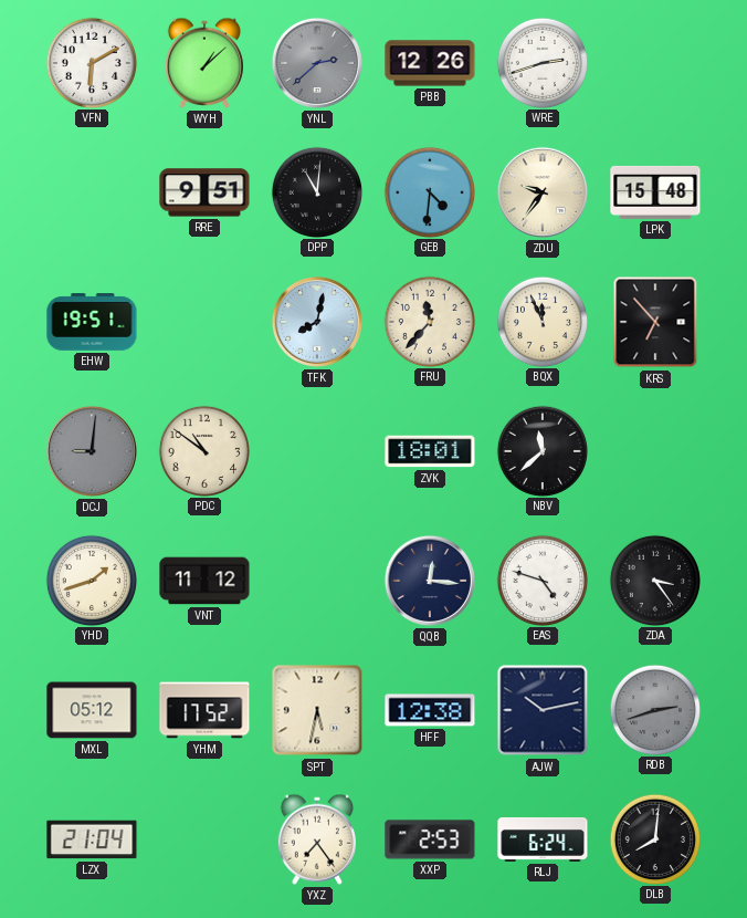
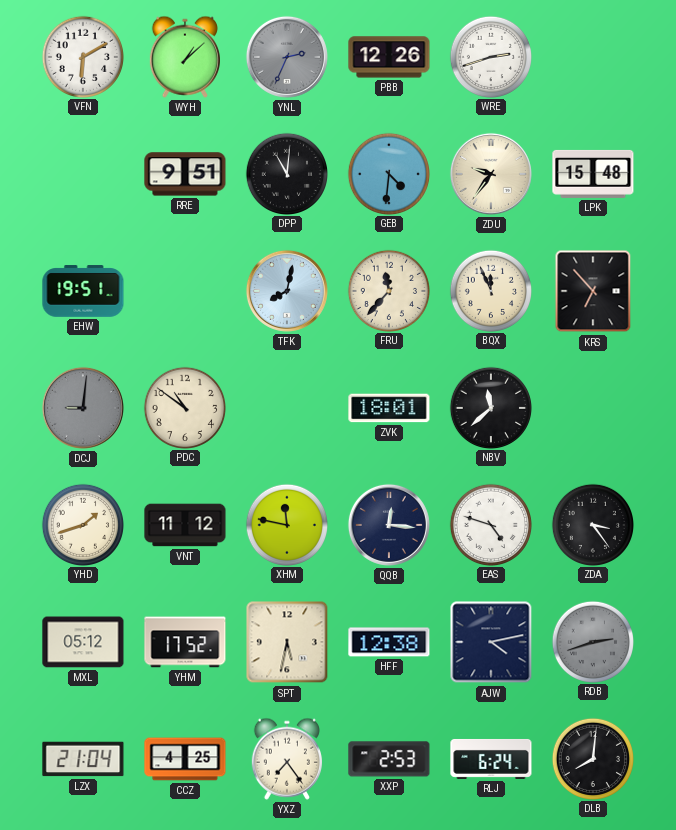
YNL: 2:38 -> 2:34
XHM: none -> 11:47
AJW: 10:13 -> 4:13
CCZ: none -> 4:25
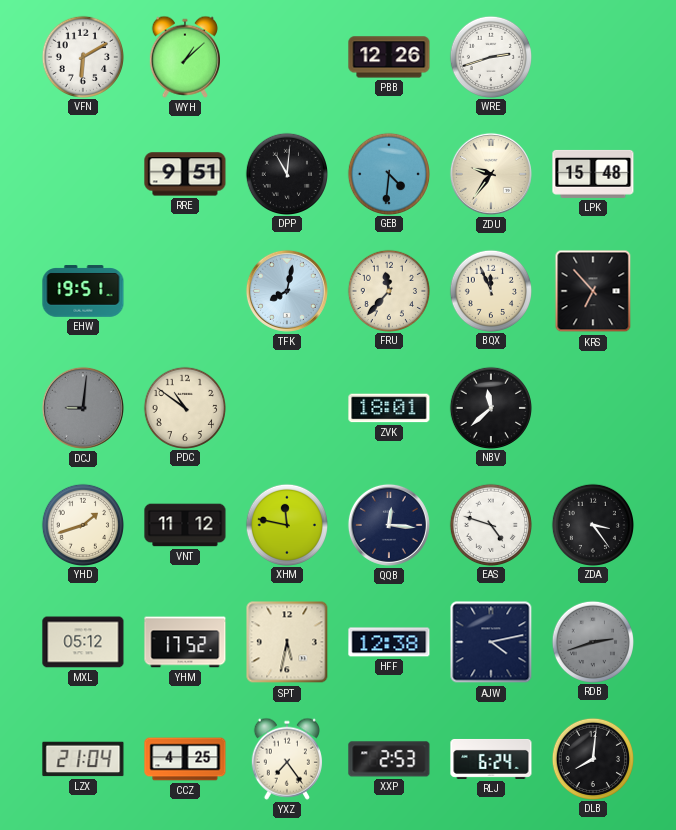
YNL: 2:34 -> none
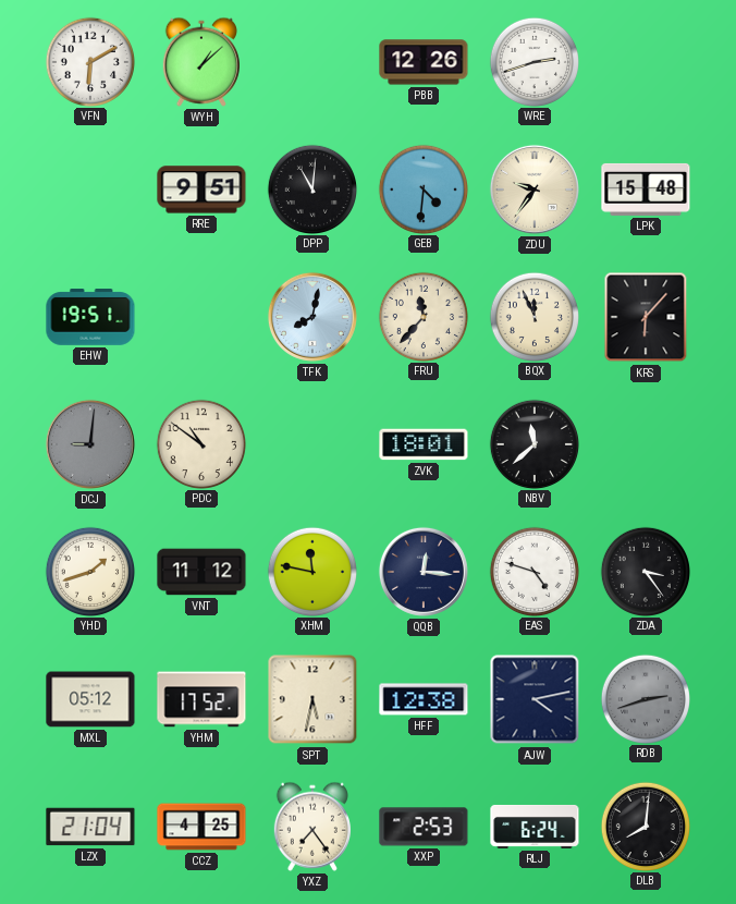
KRS: 6:53 -> 6:07
